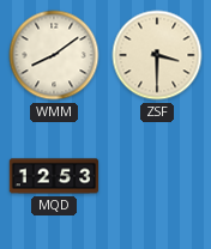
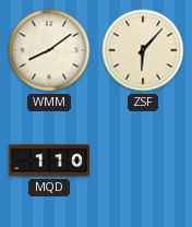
ZSF: 3:30 -> 6:07
MQD: 12:53 -> 1:10
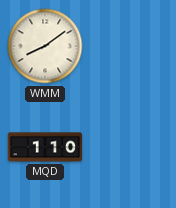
ZSF: 6:07 -> none
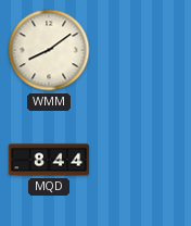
MQD: 1:10 -> 8:44
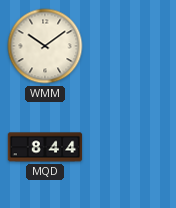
WMM: 8:09 -> 10:09
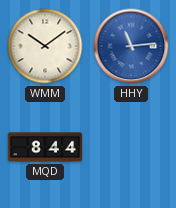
HHY: none -> 11:14
